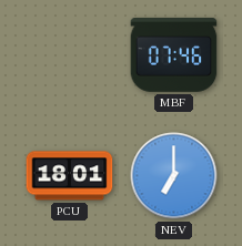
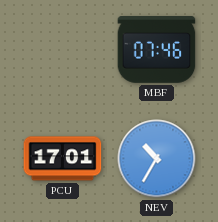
PCU: 18:01 -> 17:01
NEV: 7:00 -> 10:35
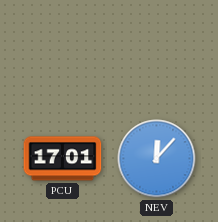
MBF: 07:46 -> none
NEV: 10:35 -> 12:07
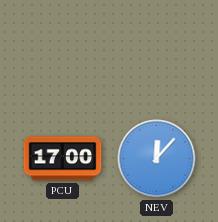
PCU: 17:01 -> 17:00
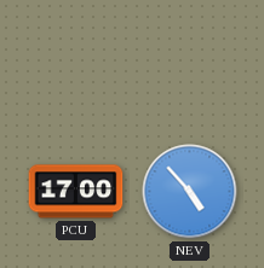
NEV: 12:07 -> 4:53
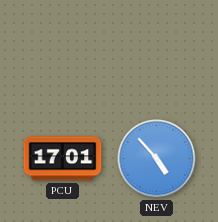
PCU: 17:00 -> 17:01
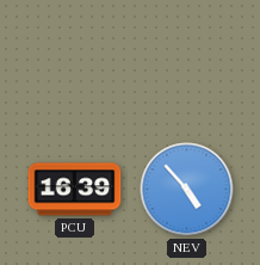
PCU: 17:01 -> 16:39
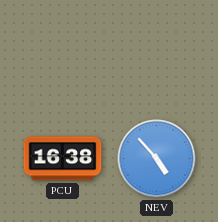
PCU: 16:39 -> 16:38
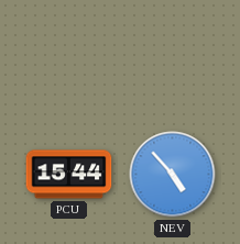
PCU: 16:38 -> 15:44
